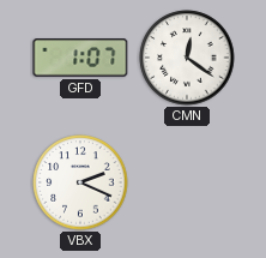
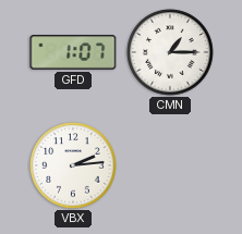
CMN: 12:21 -> 1:15
VBX: 2:19 -> 2:14
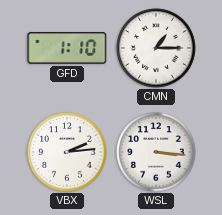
GFD: 1:07 -> 1:10
WSL: none -> 3:16
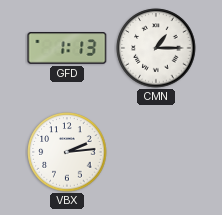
GFD: 1:10 -> 1:13
WSL: 3:16 -> none
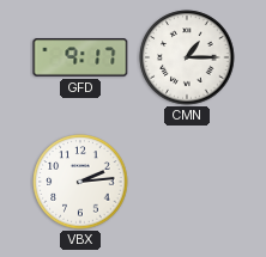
GFD: 1:13 -> 9:17
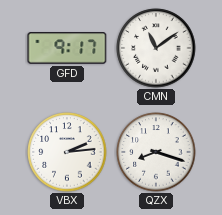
CMN: 1:15 -> 11:09
QZX: none -> 8:18
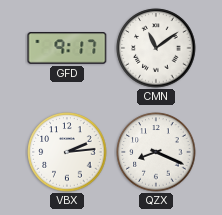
QZX: 8:18 -> 8:19
